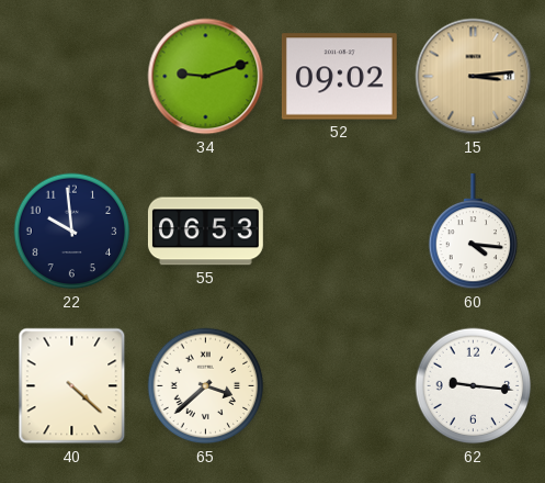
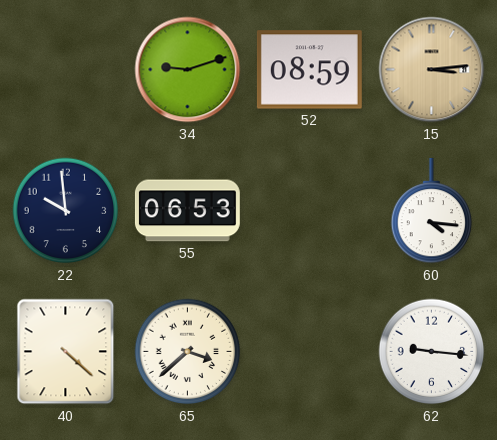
52: 09:02 -> 08:59
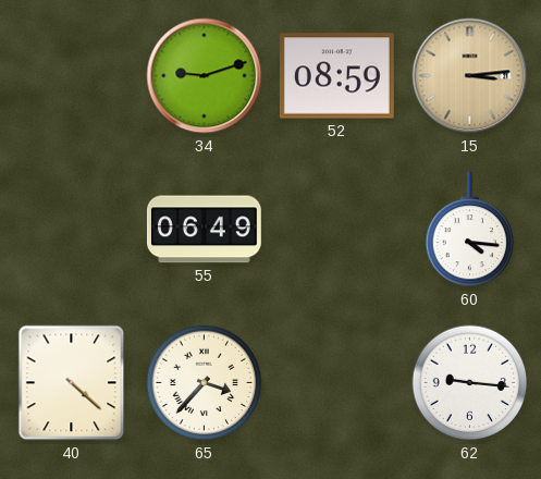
22: 9:59 -> none
55: 06:53 -> 06:49
65: 3:38 -> 3:37
